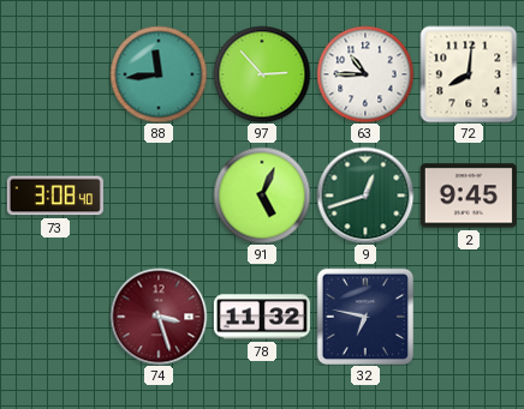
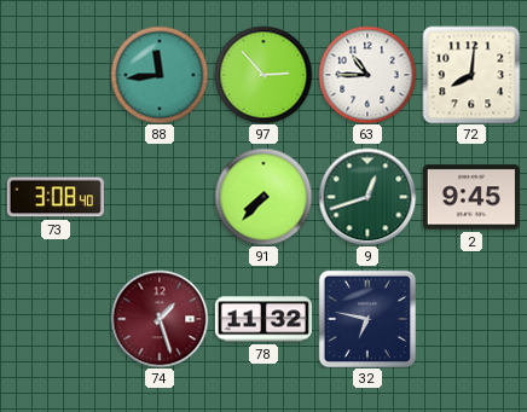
91: 5:04 -> 7:37
74: 3:27 -> 1:27
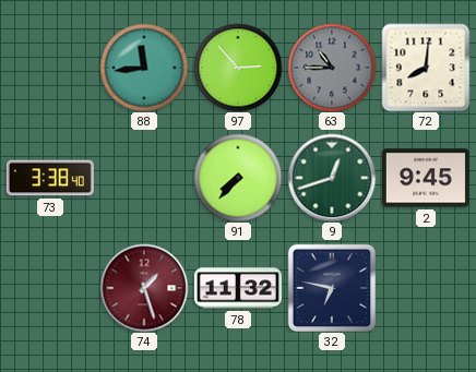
63 dial: white -> grey
73: 3:08 -> 3:38
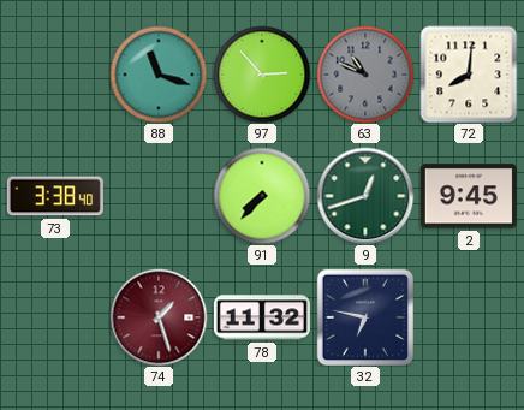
88: 11:44 -> 11:18
63: 10:45 -> 10:49
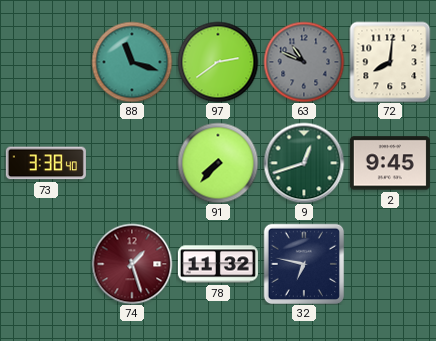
97: 2:53 -> 2:39
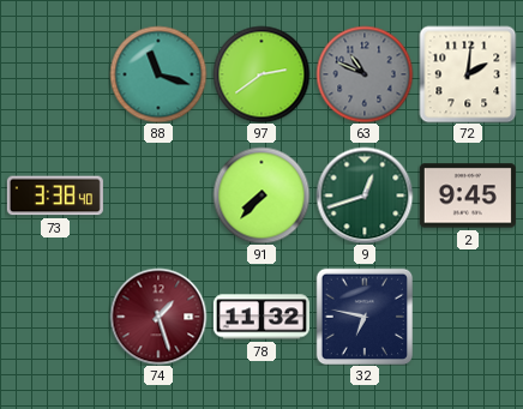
72: 8:01 -> 2:01
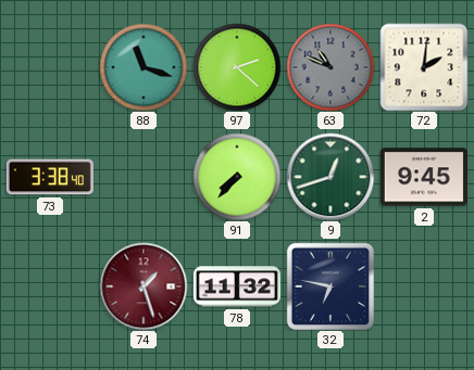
97: 2:39 -> 2:22
